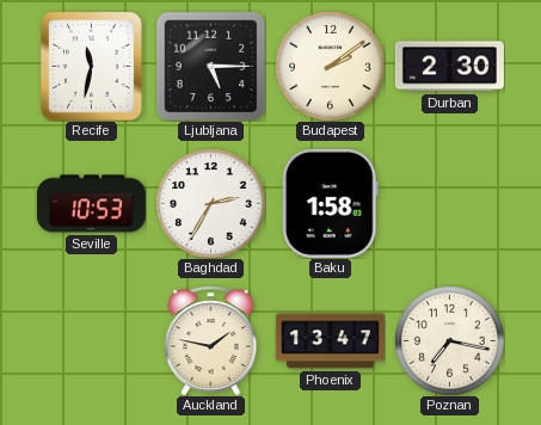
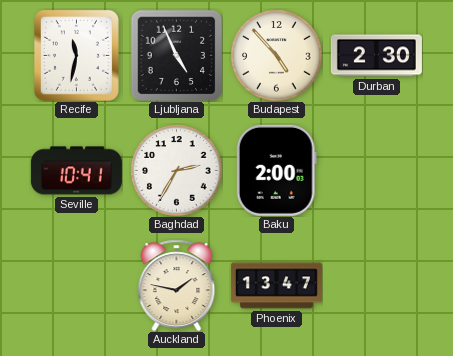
Ljubljana: 5:15 -> 4:56
Budapest: 2:09 -> 4:53
Seville: 10:53 -> 10:41
Baku: 1:58 -> 2:00
Poznan: 7:17 -> none
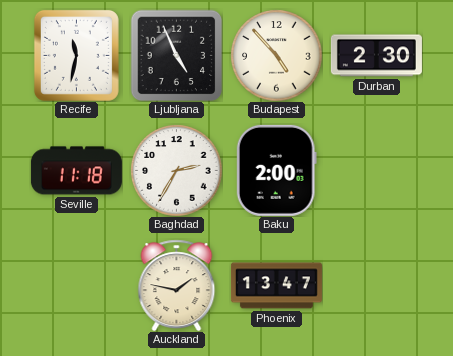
Seville: 10:41 -> 11:18
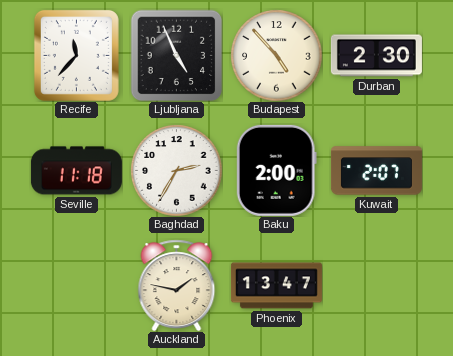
Recife: 11:32 -> 11:37
Kuwait: none -> 2:07
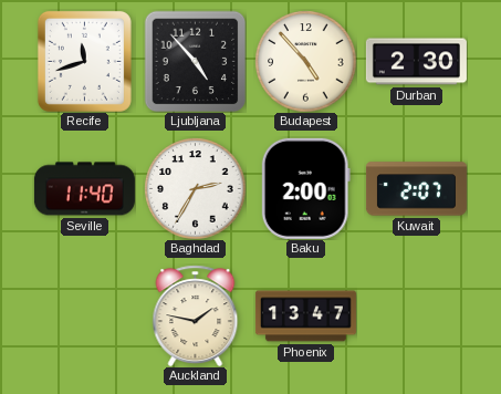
Recife: 11:37 -> 11:42
Ljubljana: 4:56 -> 4:53
Seville: 11:18 -> 11:40
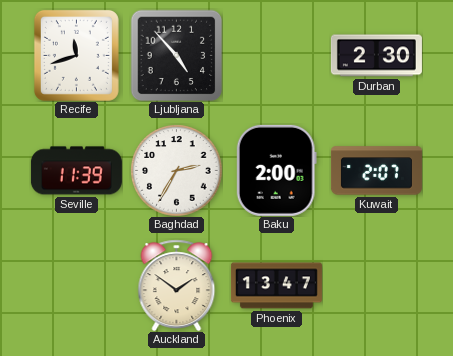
Budapest: 4:53 -> none
Seville: 11:40 -> 11:39
Auckland: 1:47 -> 1:51
